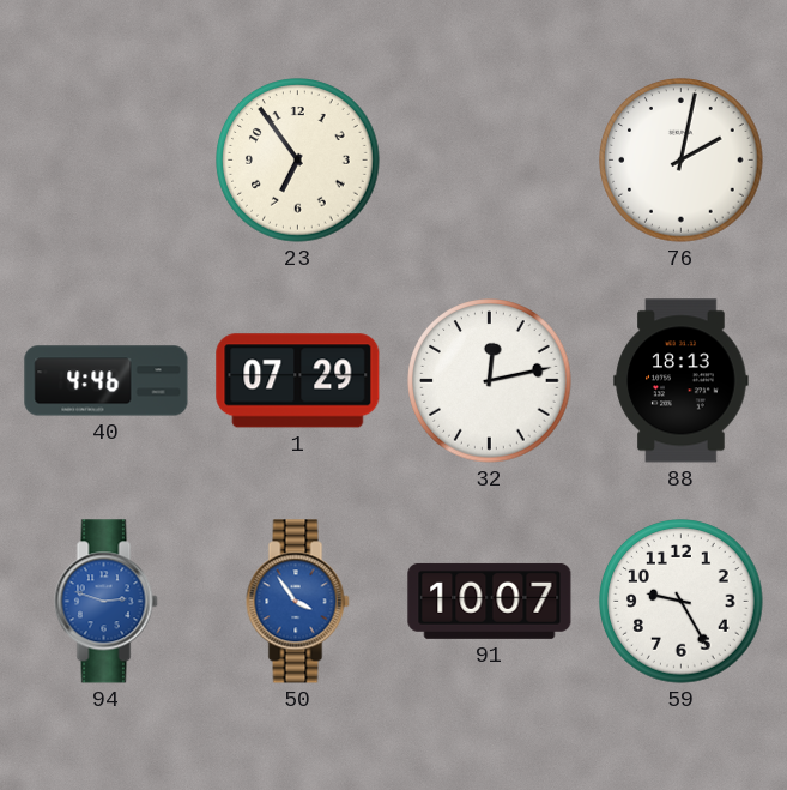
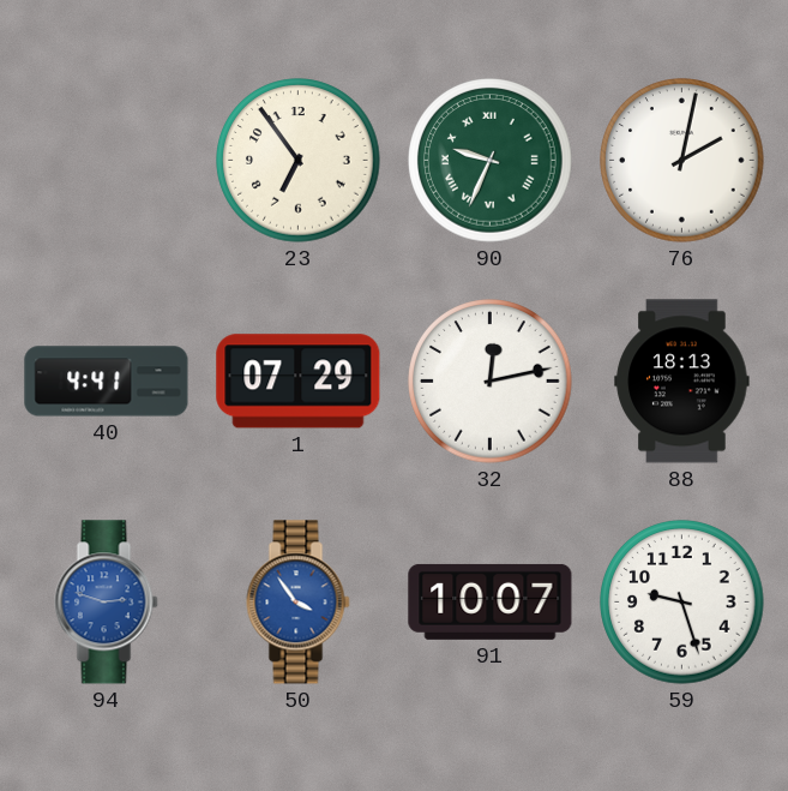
90: none -> 9:34
40: 4:46 -> 4:41
59: 9:25 -> 9:27
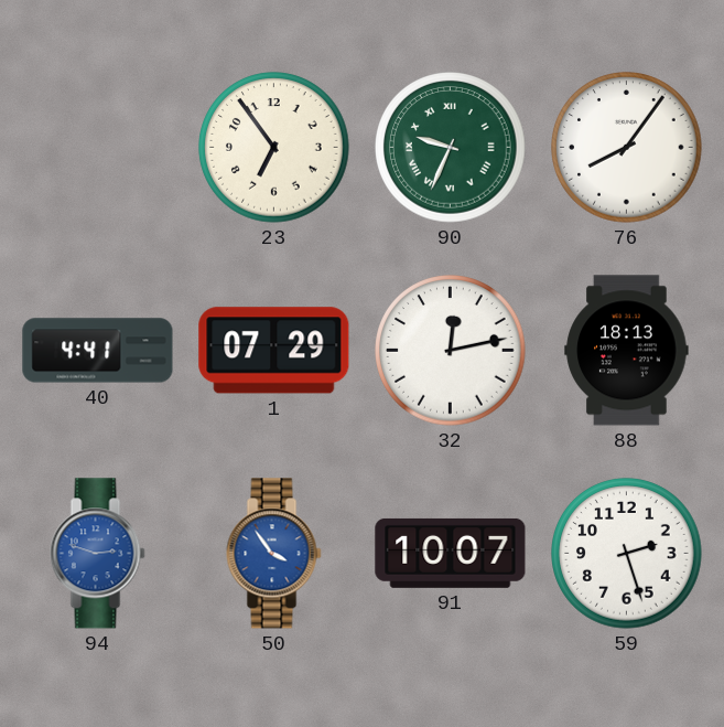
76: 2:02 -> 8:06
59: 9:27 -> 2:27
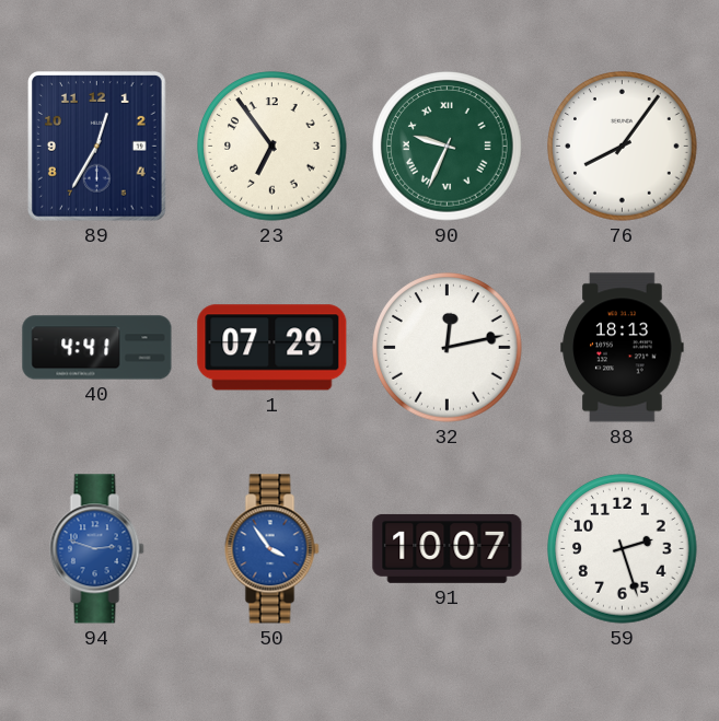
89: none -> 12:35
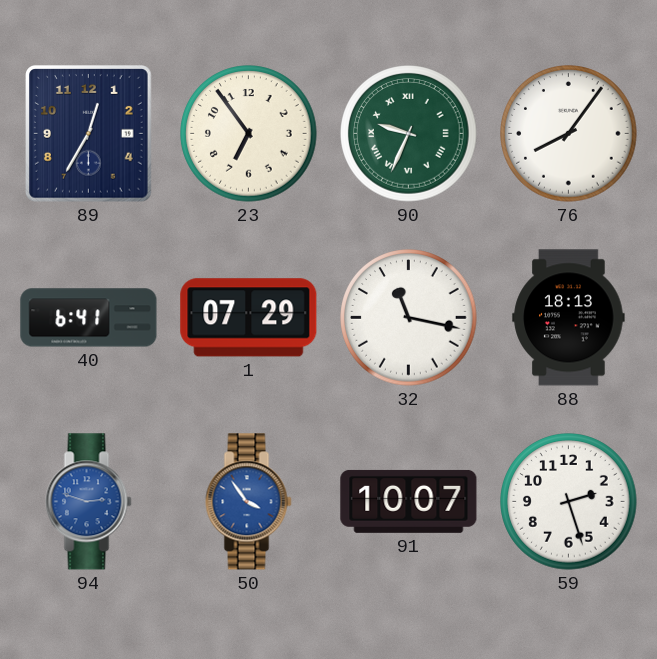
40: 4:41 -> 6:41
32: 12:13 -> 11:17
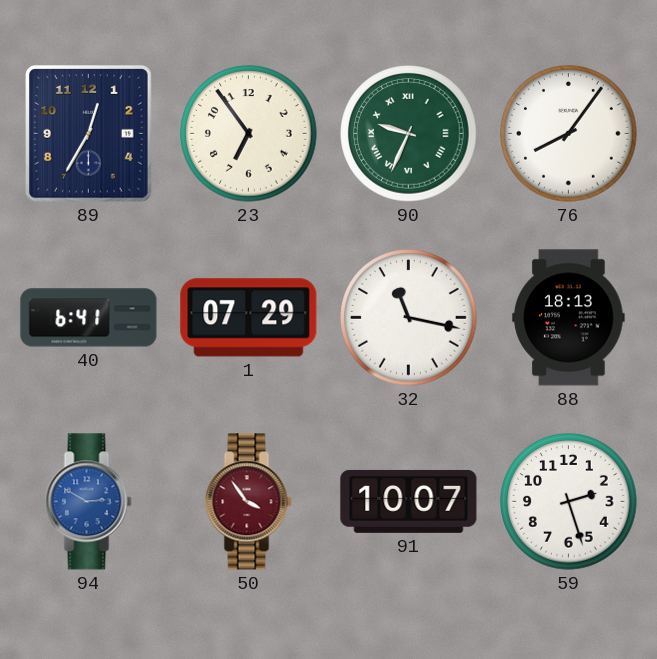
94: 2:48 -> 2:50
50 dial: blue -> burgundy
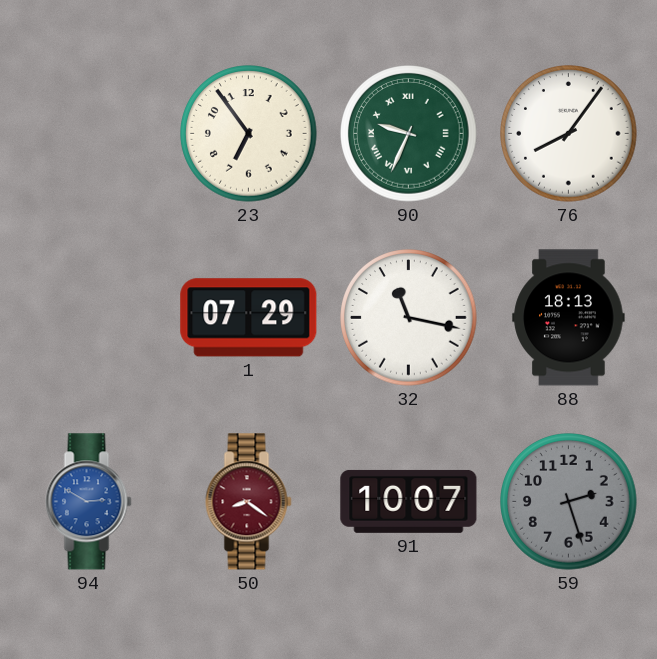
89: 12:35 -> none
40: 6:41 -> none
50: 3:54 -> 8:21
59 dial: white -> grey
